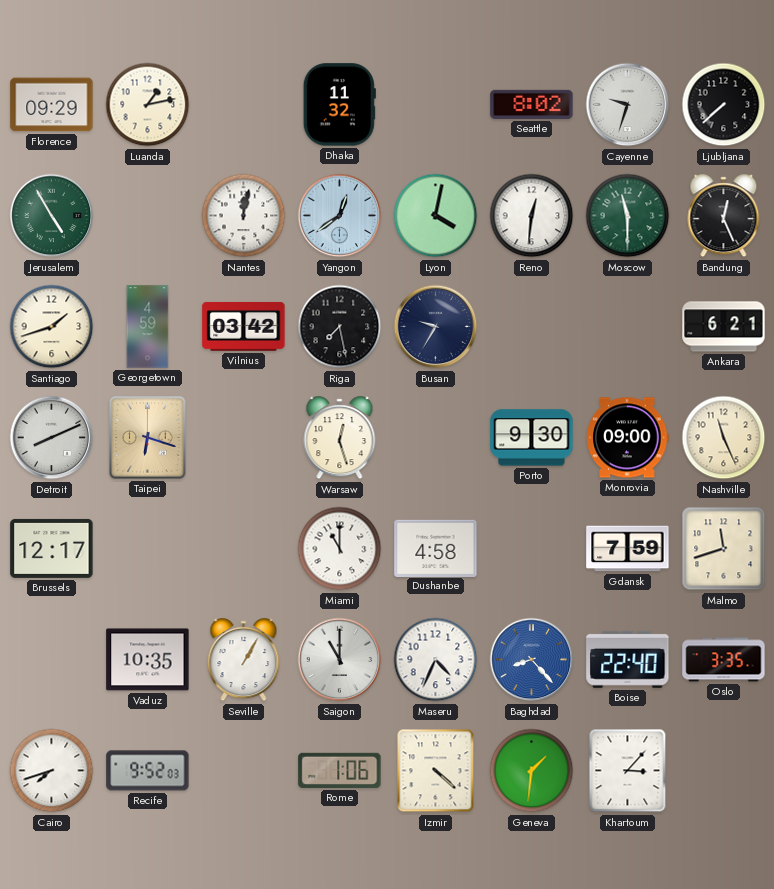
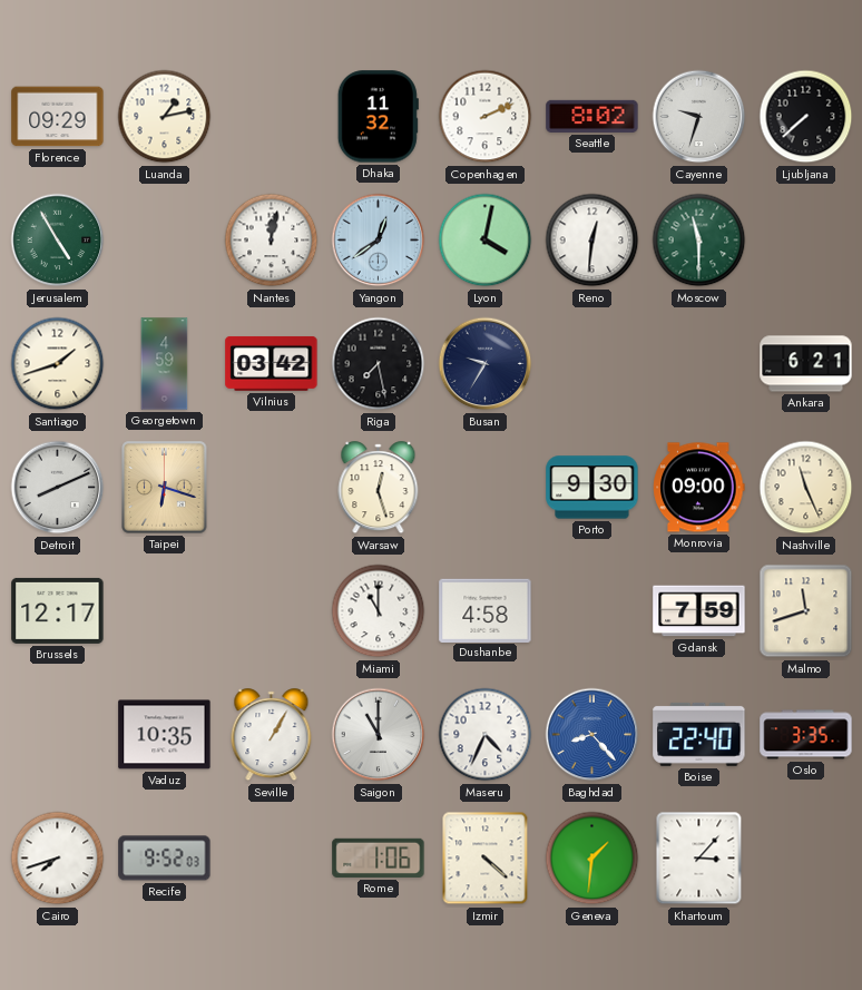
Copenhagen: none -> 2:11
Bandung: 12:26 -> none
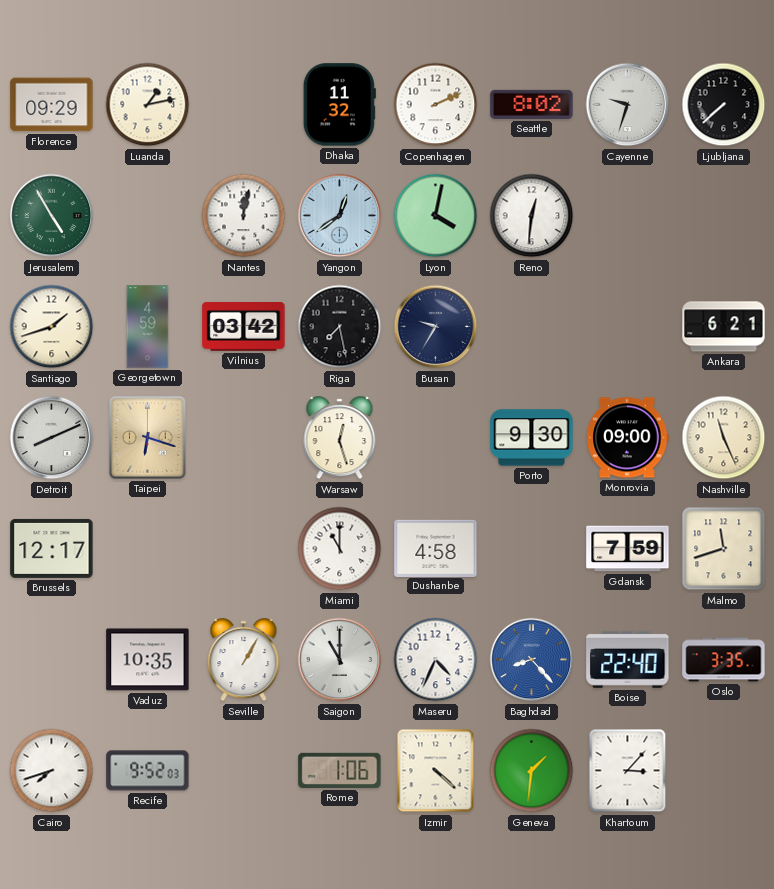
Moscow: 11:30 -> none
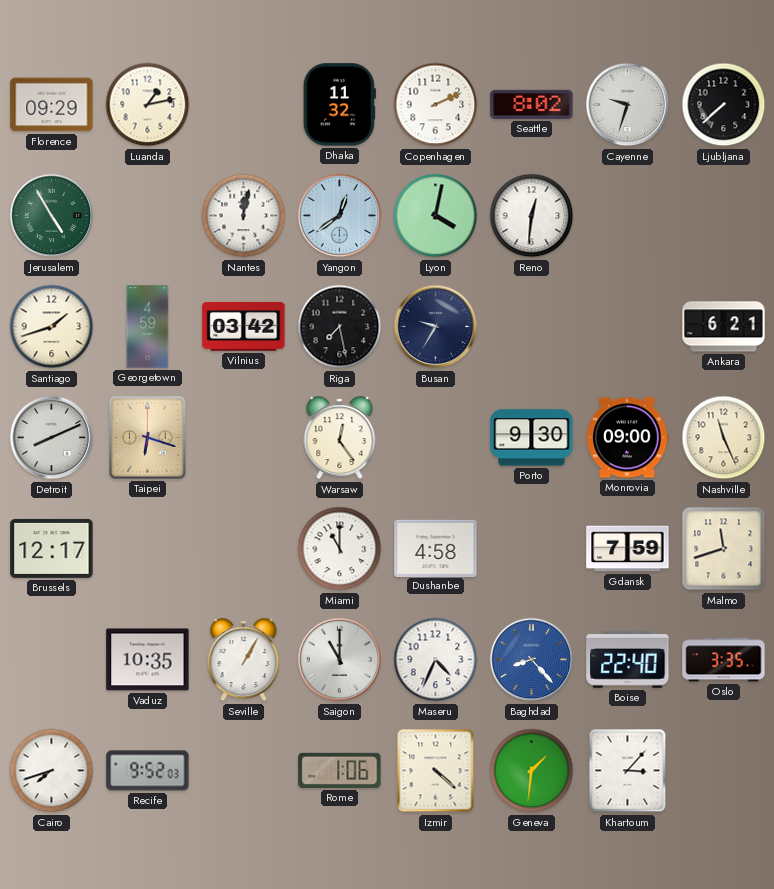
Warsaw: 12:27 -> 12:24
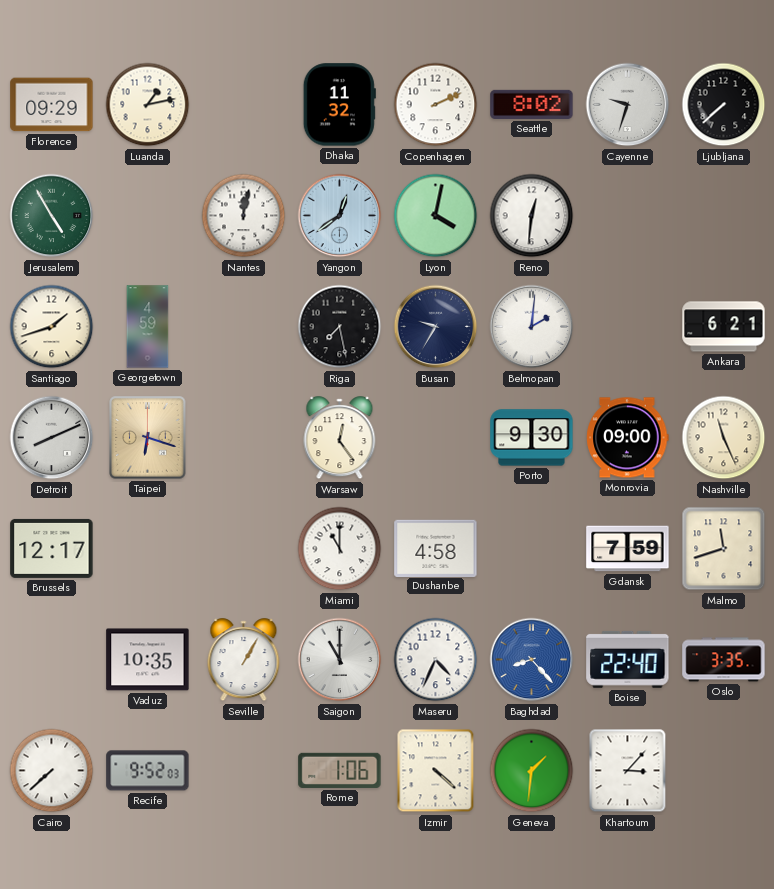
Vilnius: 03:42 -> none
Belmopan: none -> 2:01
Cairo: 7:42 -> 7:38
